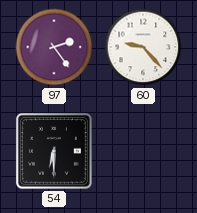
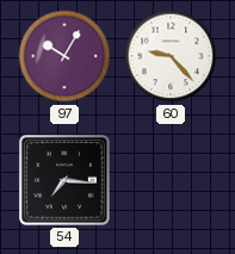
97: 2:24 -> 10:05
54: 6:30 -> 7:16
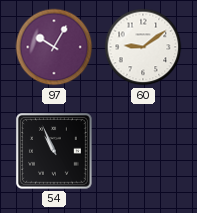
60: 9:23 -> 9:09
54: 7:16 -> 10:56
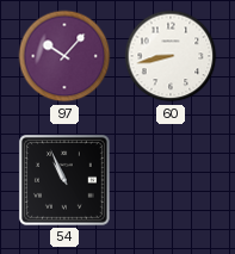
97: 10:05 -> 10:07
60: 9:09 -> 8:43
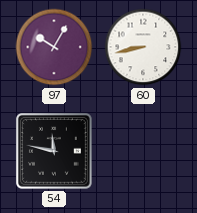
97: 10:07 -> 10:05
54: 10:56 -> 11:47
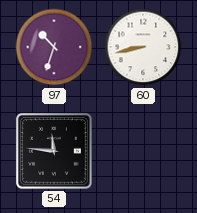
97: 10:05 -> 10:33
54: 11:47 -> 11:46
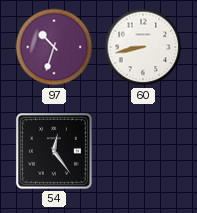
54: 11:46 -> 12:24
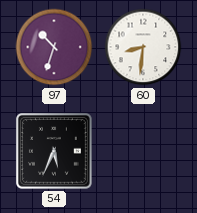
60: 8:43 -> 8:31
54: 12:24 -> 5:34
